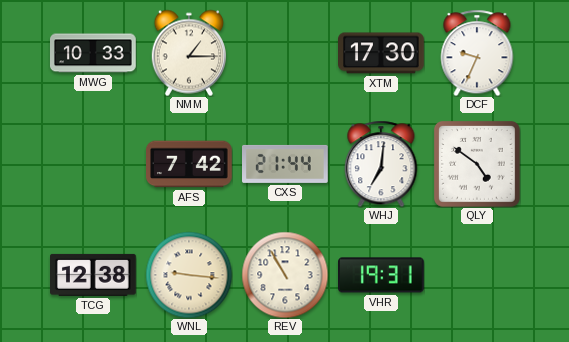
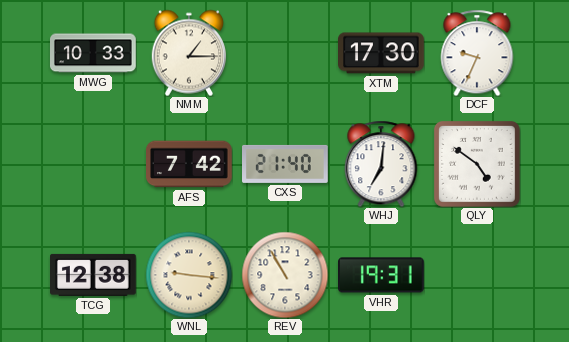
CXS: 21:44 -> 21:40
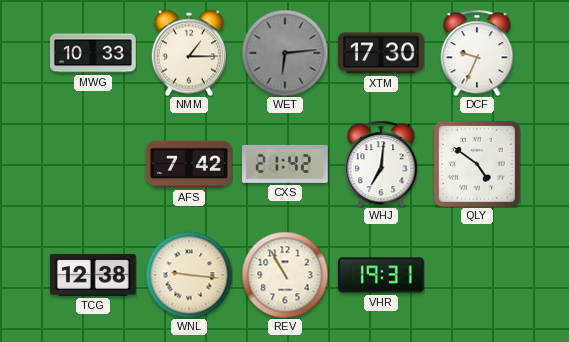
WET: none -> 6:14
CXS: 21:40 -> 21:42
